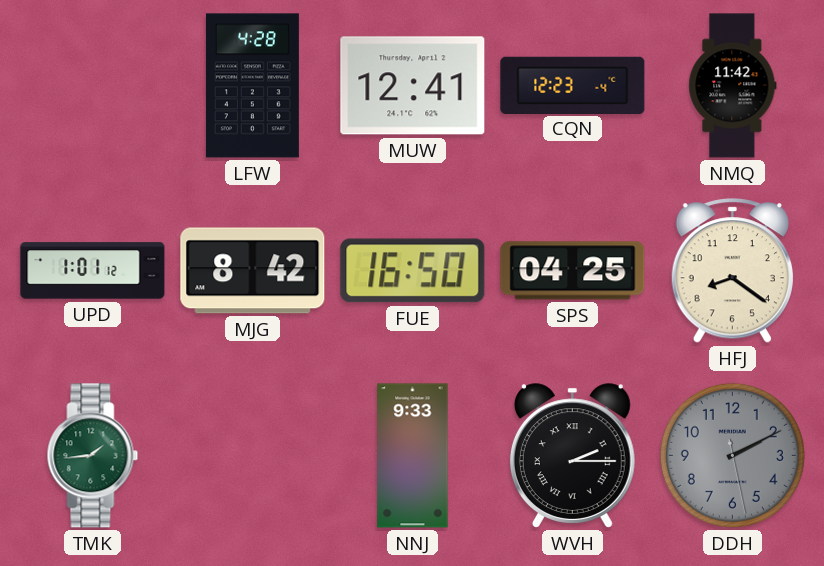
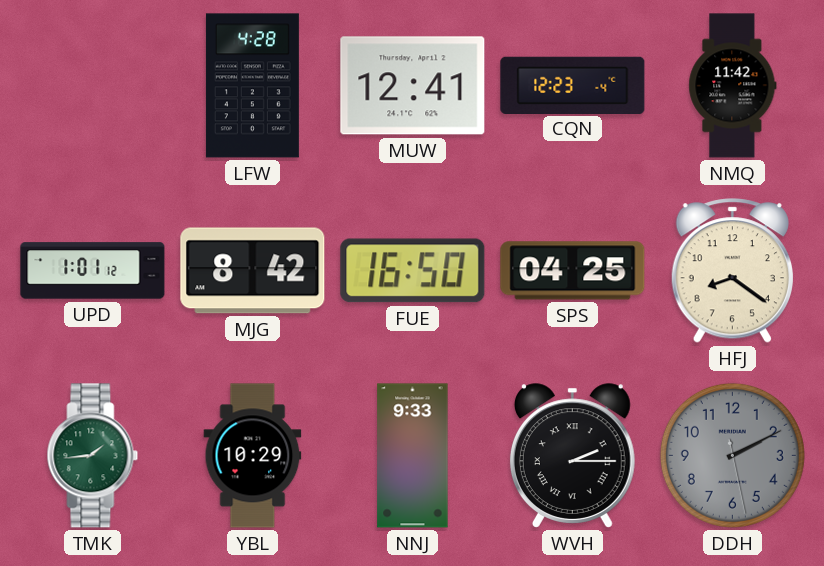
YBL: none -> 10:29
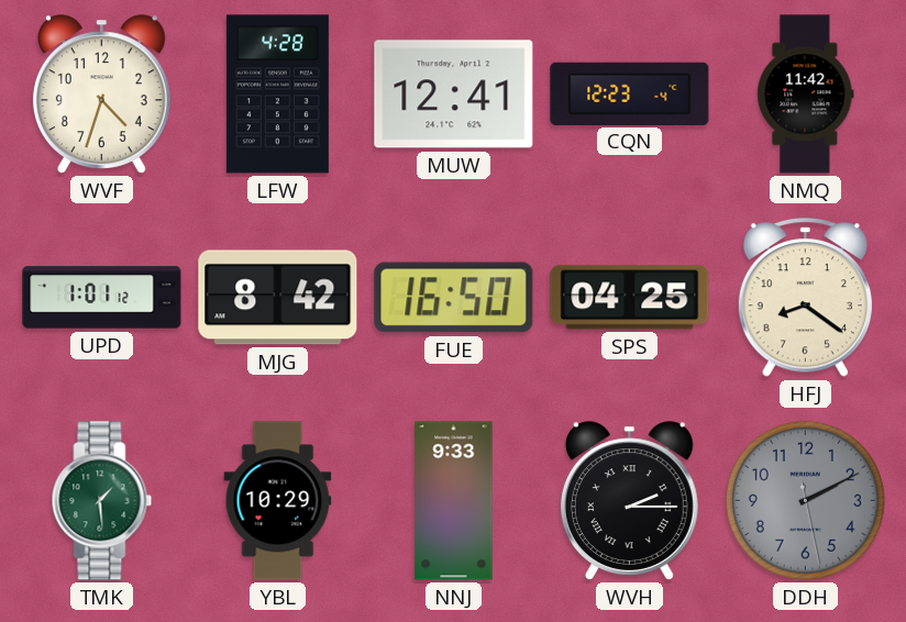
WVF: none -> 4:33
TMK: 1:44 -> 1:29
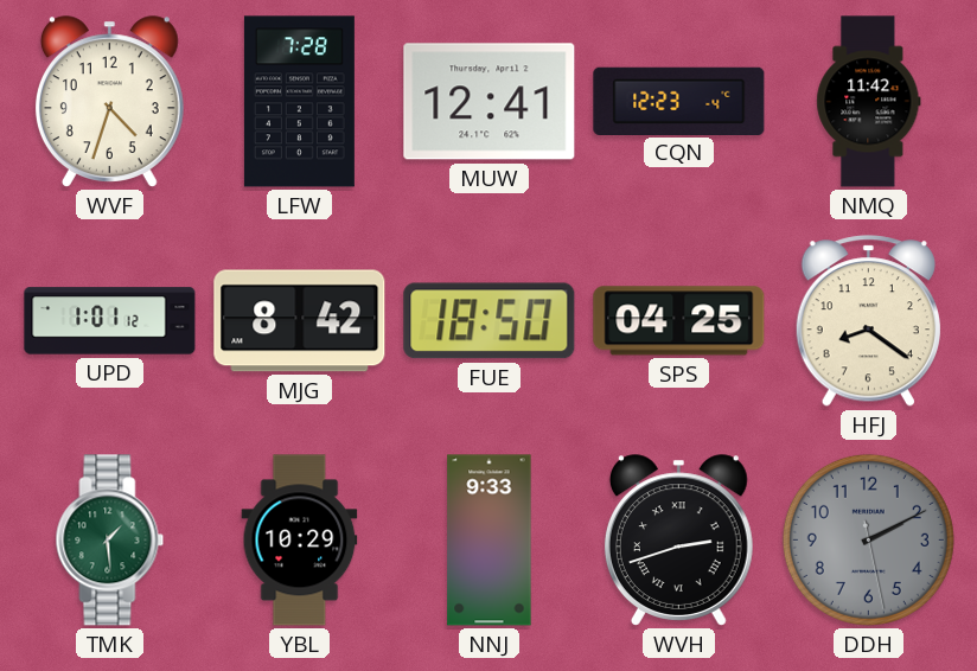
LFW: 4:28 -> 7:28
FUE: 16:50 -> 18:50
WVH: 2:15 -> 2:42
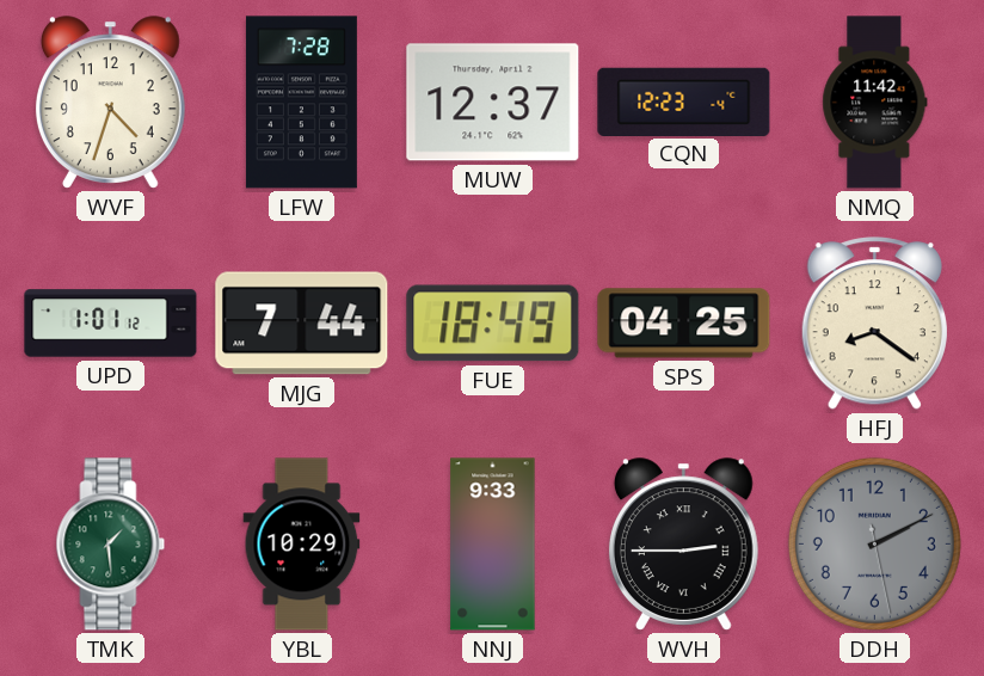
MUW: 12:41 -> 12:37
MJG: 8:42 -> 7:44
FUE: 18:50 -> 18:49
WVH: 2:42 -> 2:45
